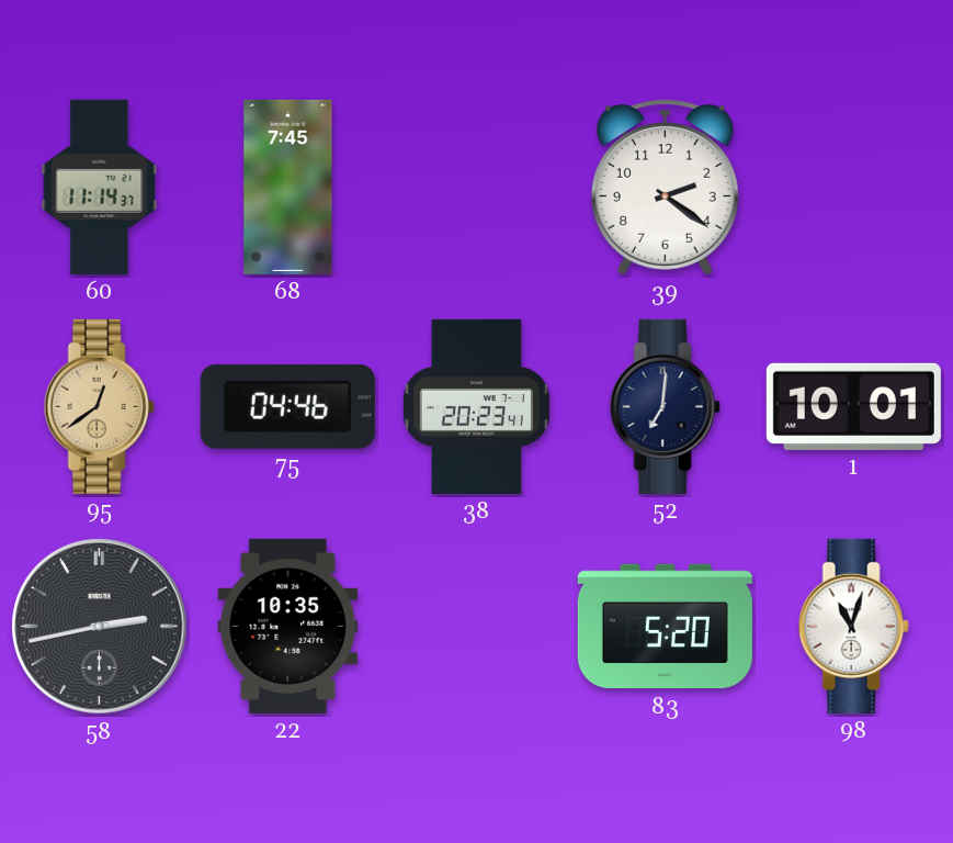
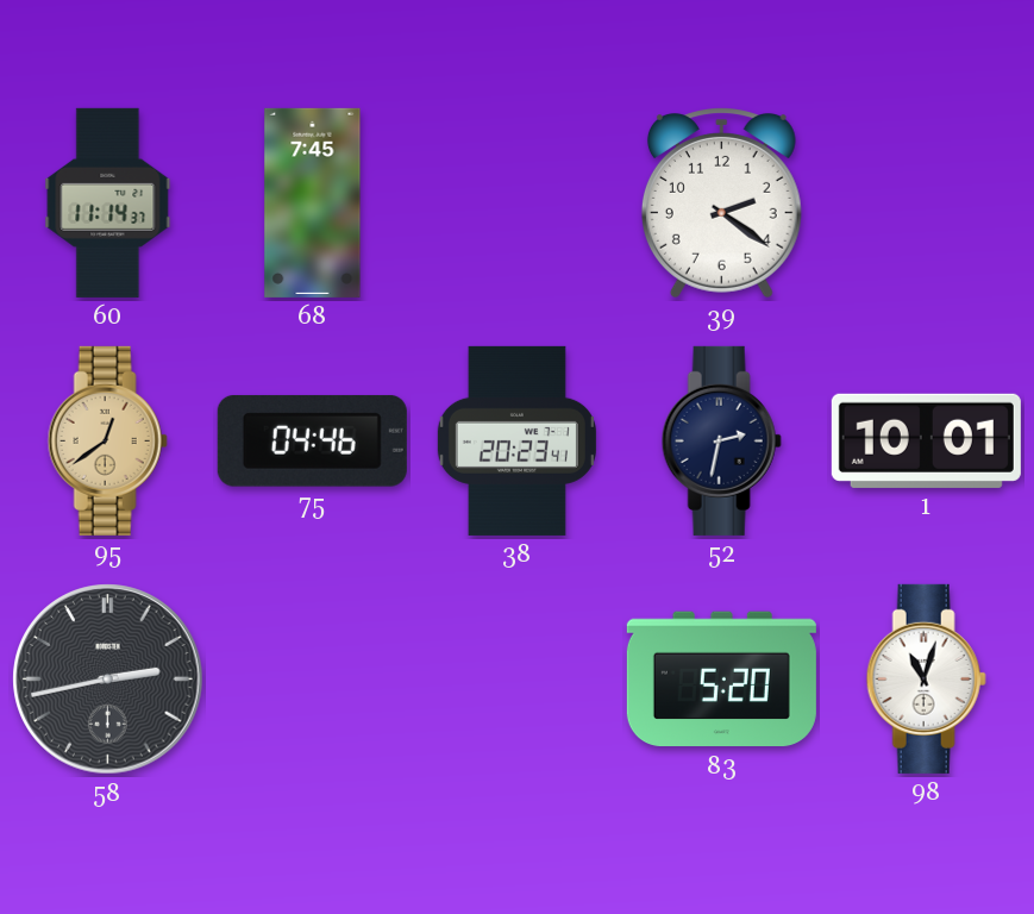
52: 7:01 -> 2:32
22: 10:35 -> none
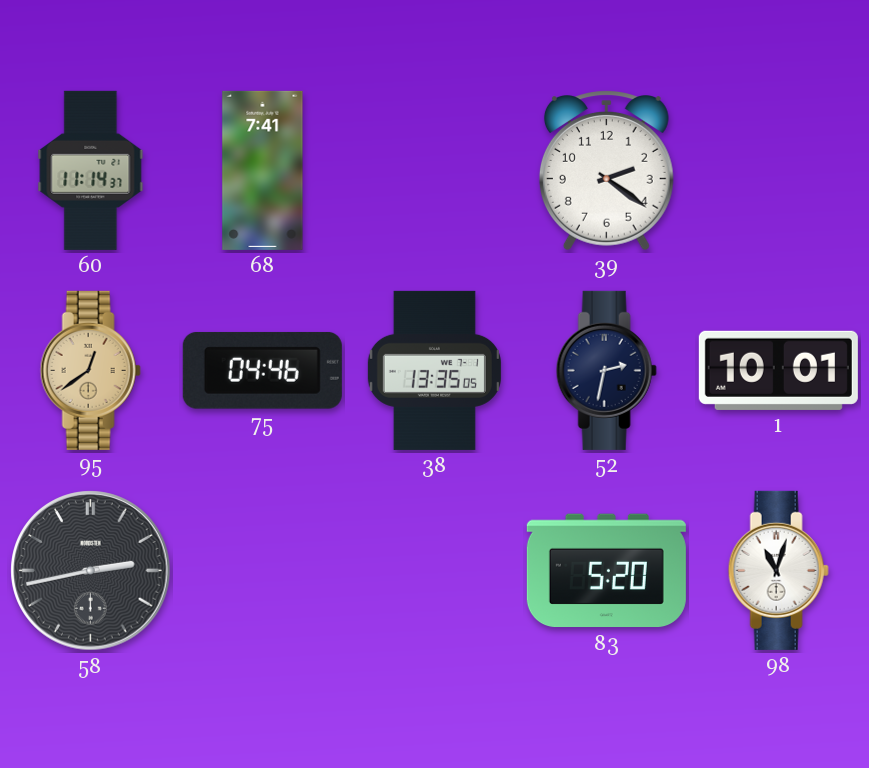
68: 7:45 -> 7:41
38: 20:23 -> 13:35
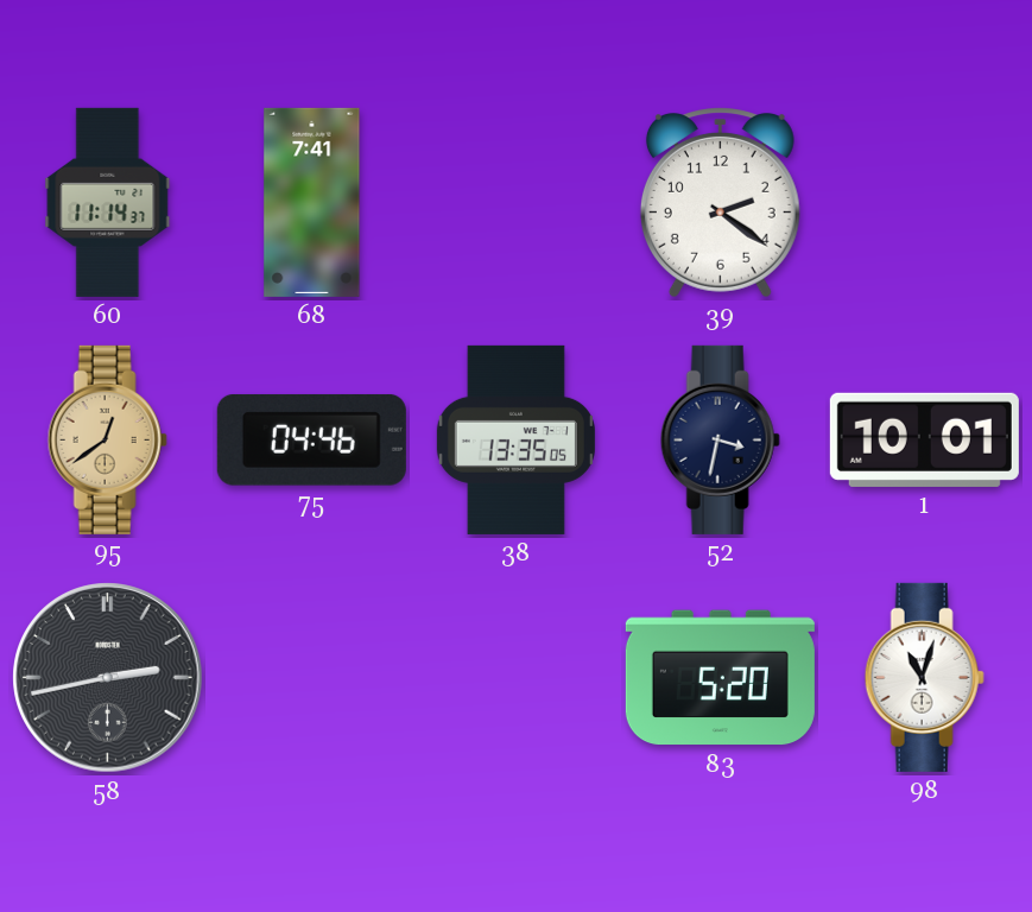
52: 2:32 -> 3:32
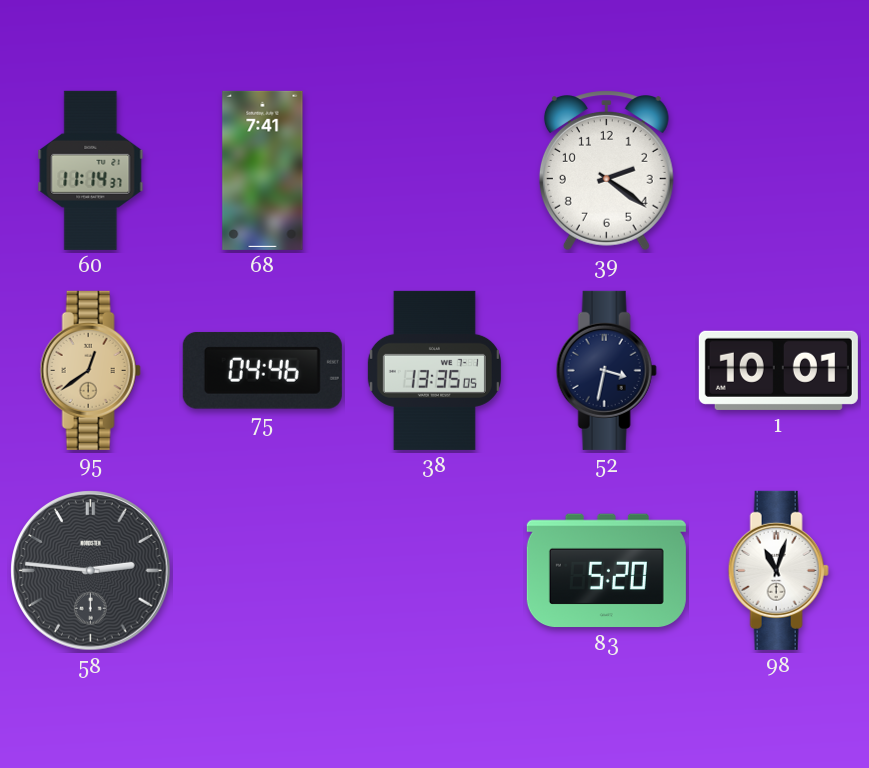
58: 2:43 -> 2:46
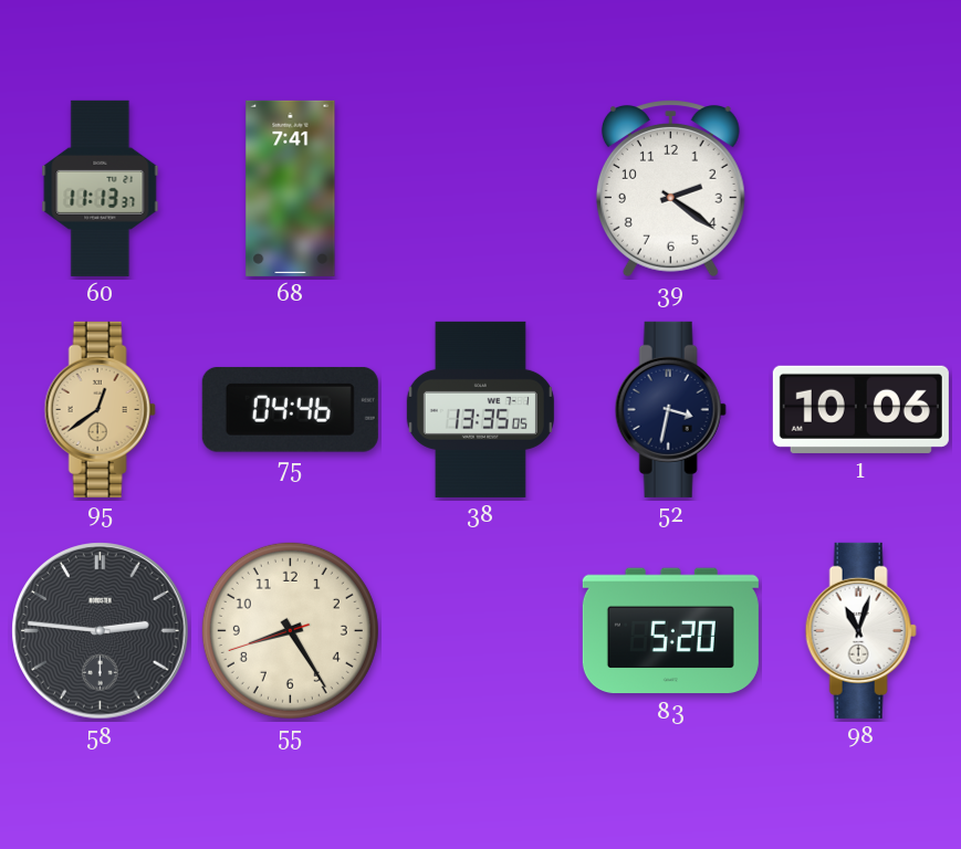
60: 11:14 -> 11:13
1: 10:01 -> 10:06
55: none -> 8:24
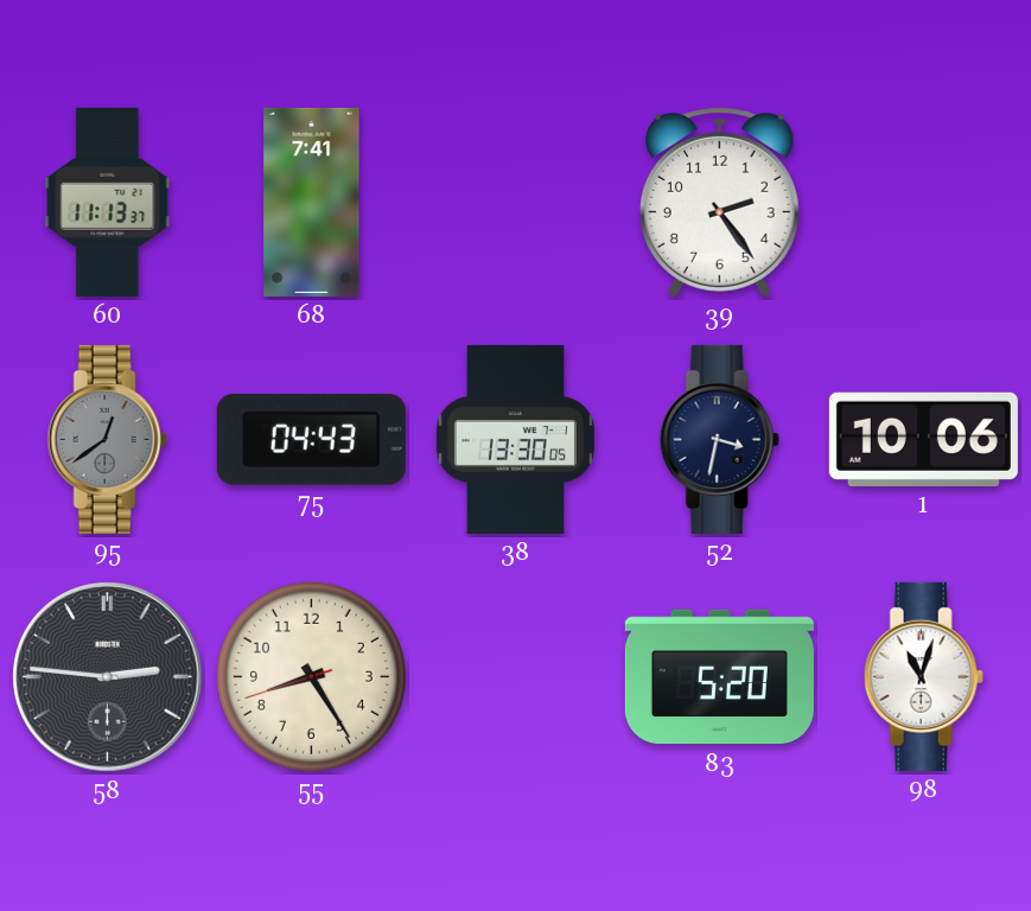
39: 2:21 -> 2:24
95 dial: champagne -> grey
75: 04:46 -> 04:43
38: 13:35 -> 13:30
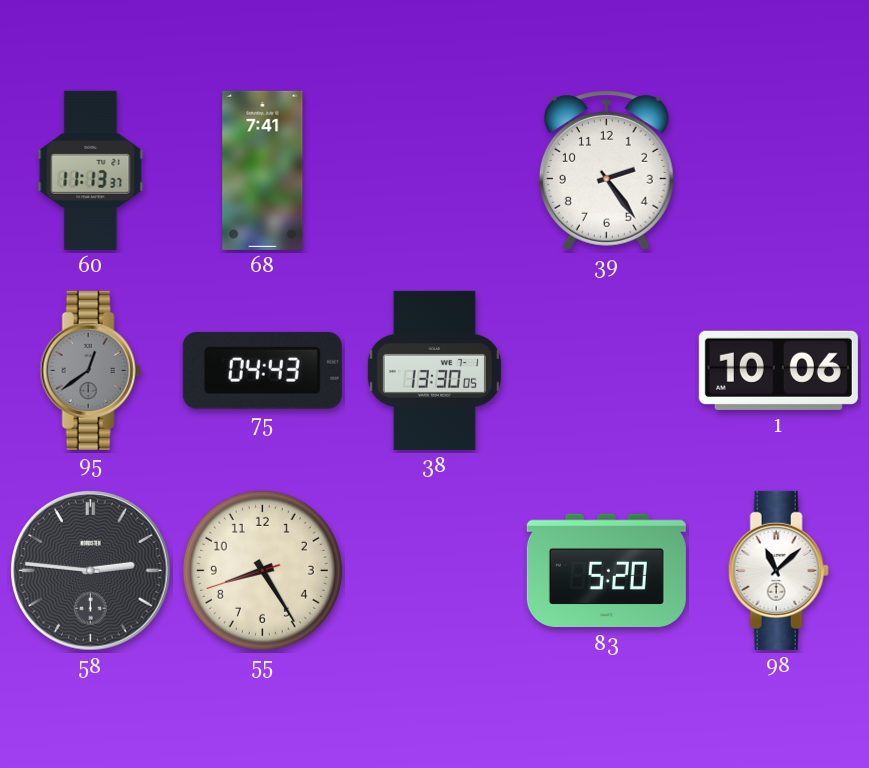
52: 3:32 -> none
98: 11:03 -> 11:08
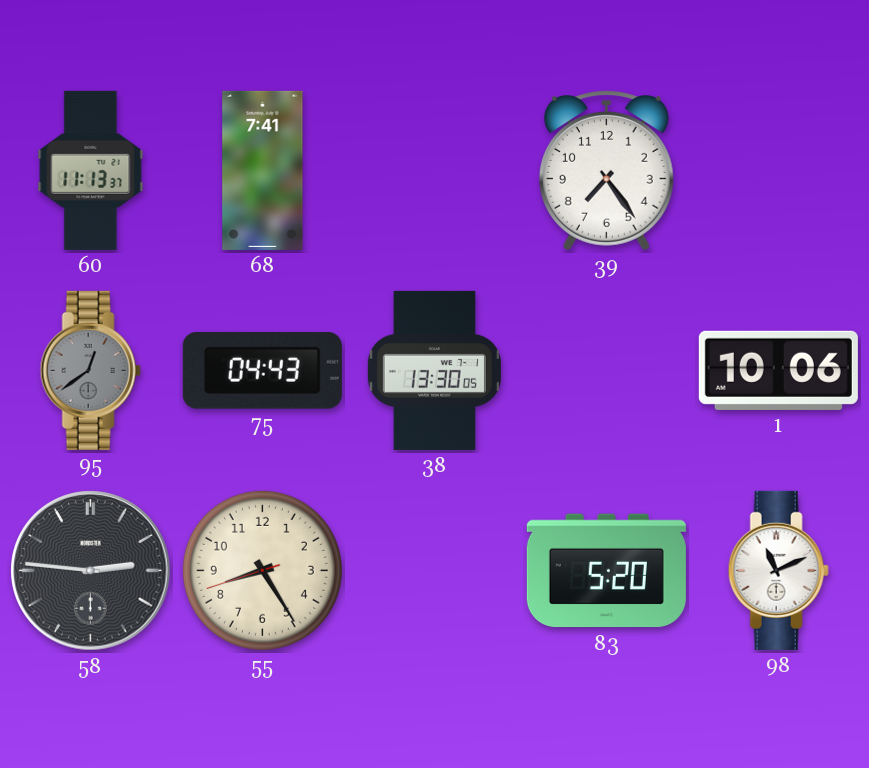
39: 2:24 -> 7:24
98: 11:08 -> 11:11
